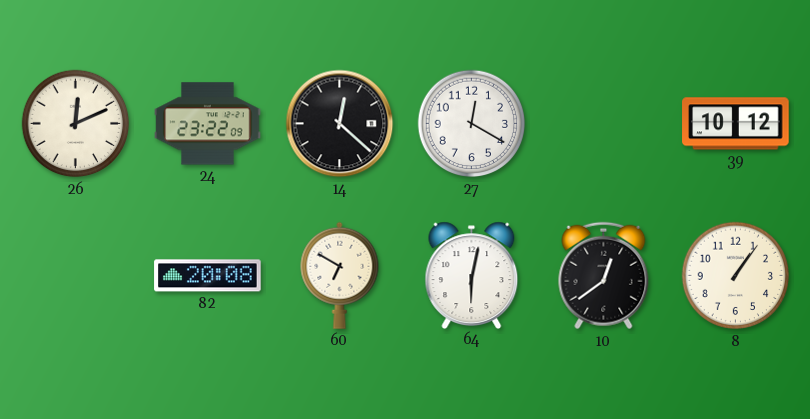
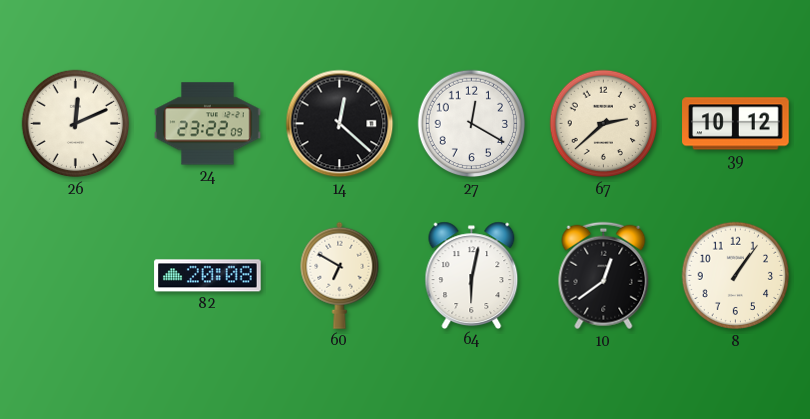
67: none -> 2:38
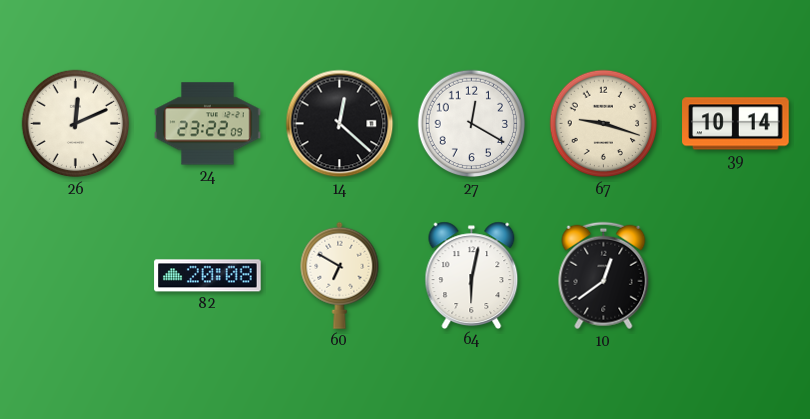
67: 2:38 -> 9:18
39: 10:12 -> 10:14
8: 1:06 -> none
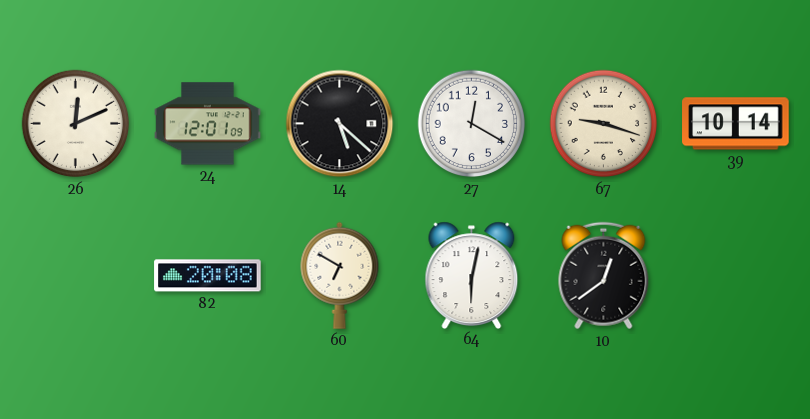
24: 23:22 -> 12:01
14: 12:22 -> 5:22
